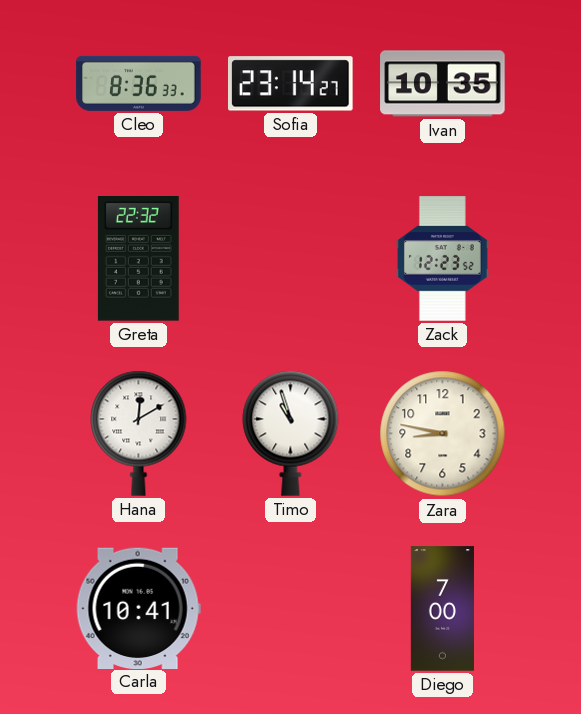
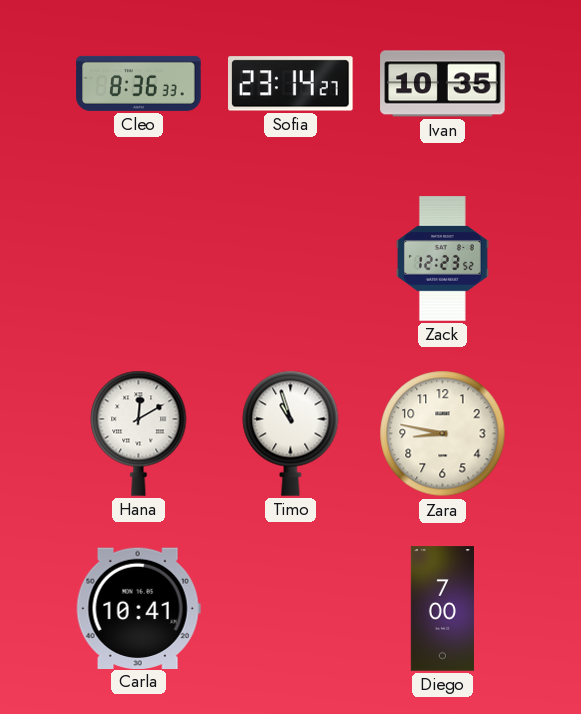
Greta: 22:32 -> none
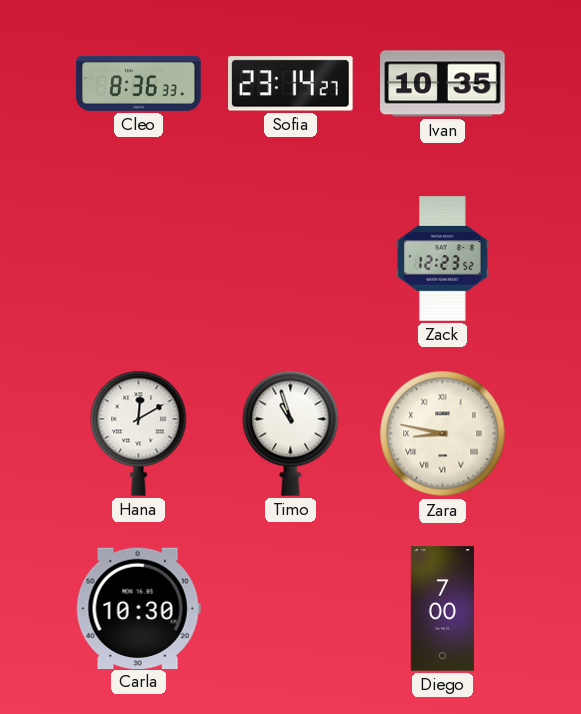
Zara numerals: Arabic -> Roman
Carla: 10:41 -> 10:30
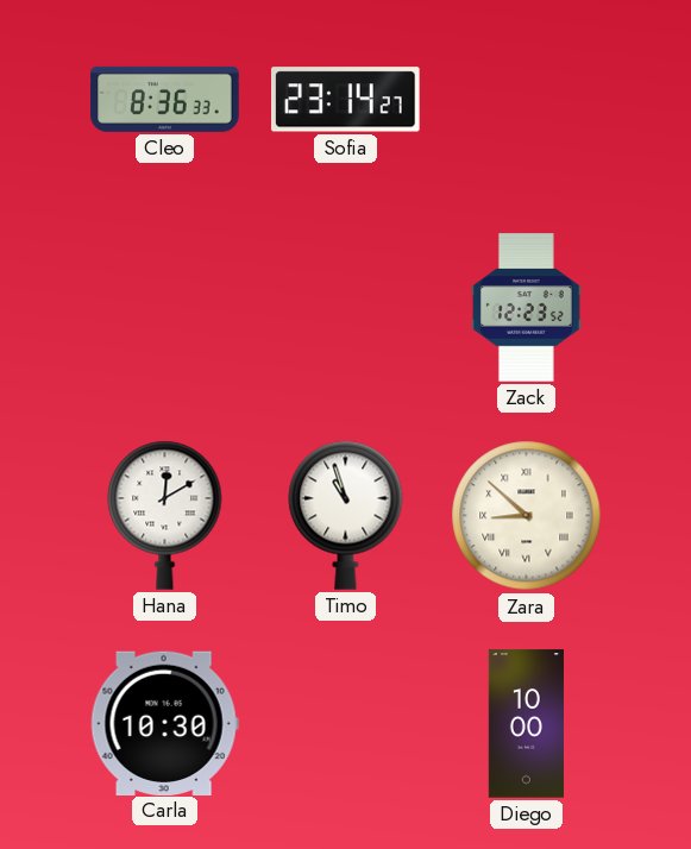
Ivan: 10:35 -> none
Zara: 8:47 -> 8:52
Diego: 7:00 -> 10:00
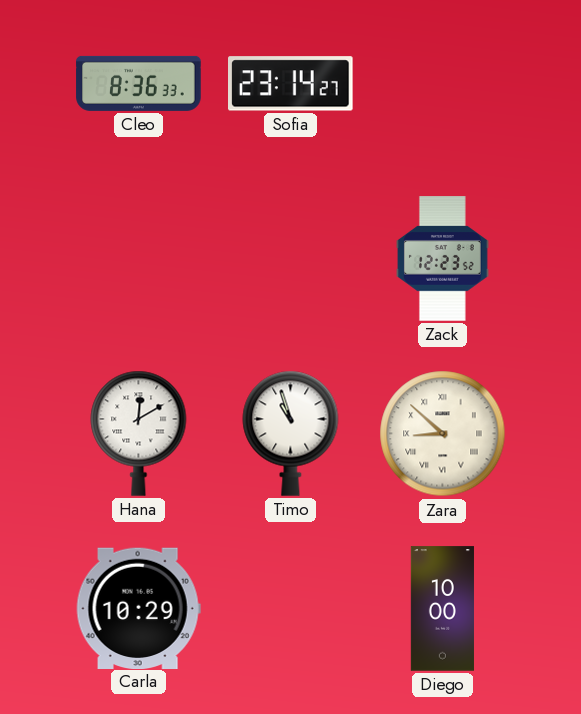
Carla: 10:30 -> 10:29
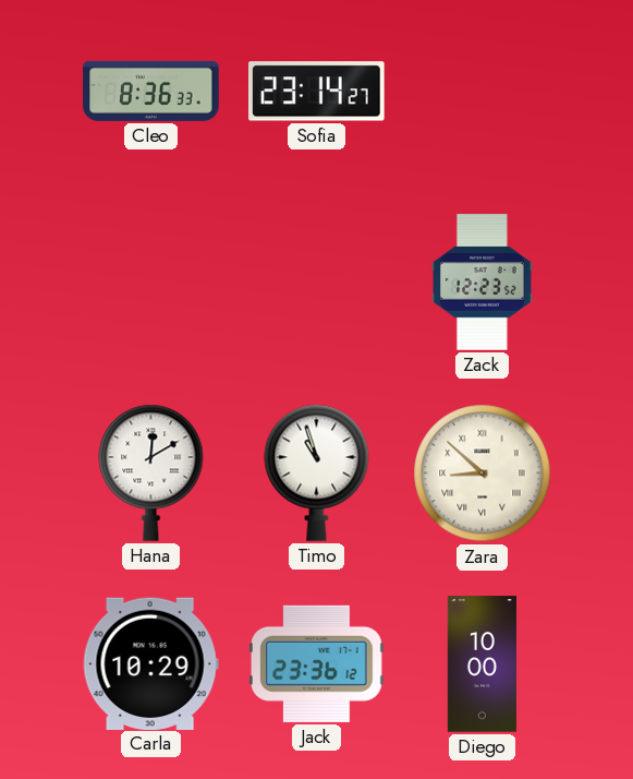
Jack: none -> 23:36
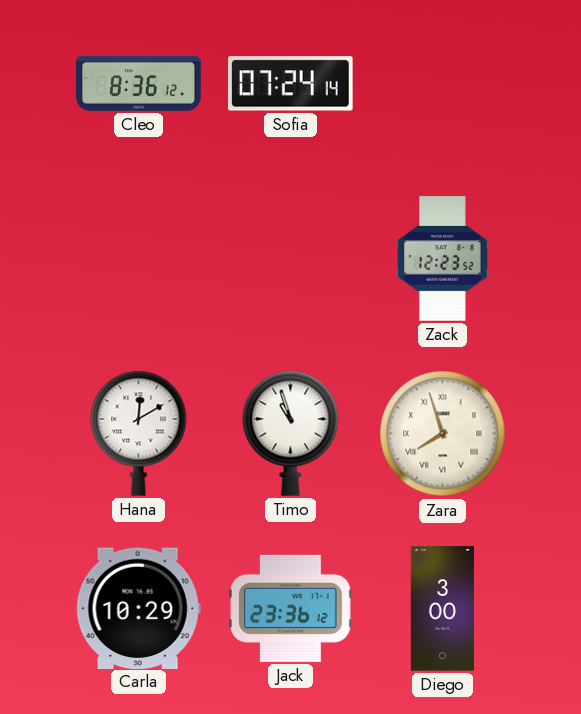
Cleo: 8:36:33 -> 8:36:12
Sofia: 23:14 -> 07:24
Zara: 8:52 -> 7:57
Diego: 10:00 -> 3:00
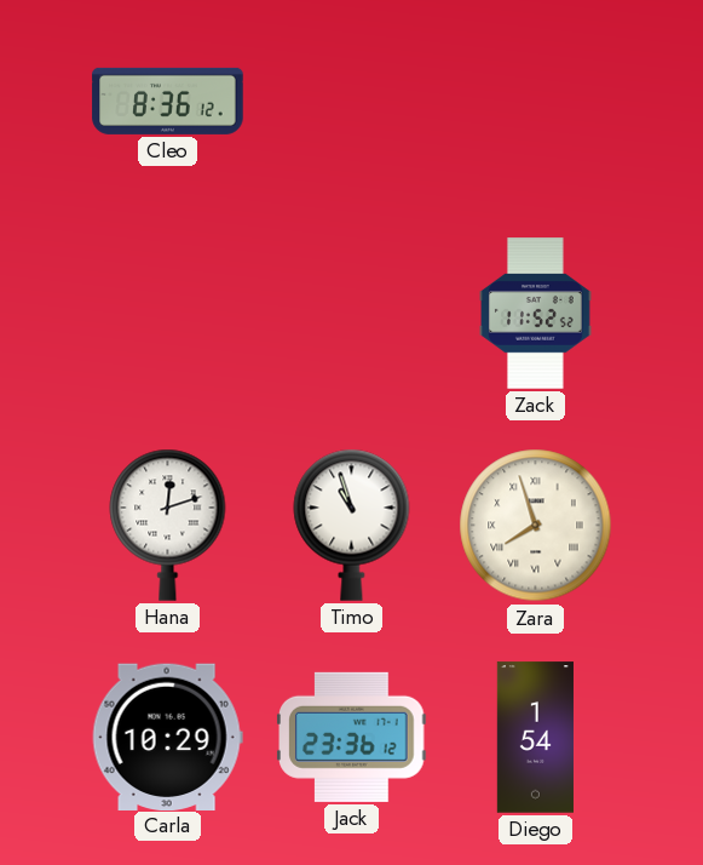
Sofia: 07:24 -> none
Zack: 12:23 -> 11:52
Hana: 12:10 -> 12:12
Diego: 3:00 -> 1:54
